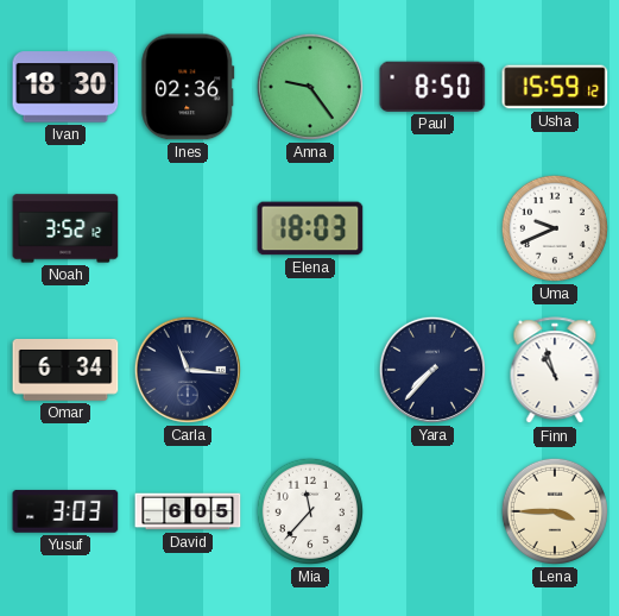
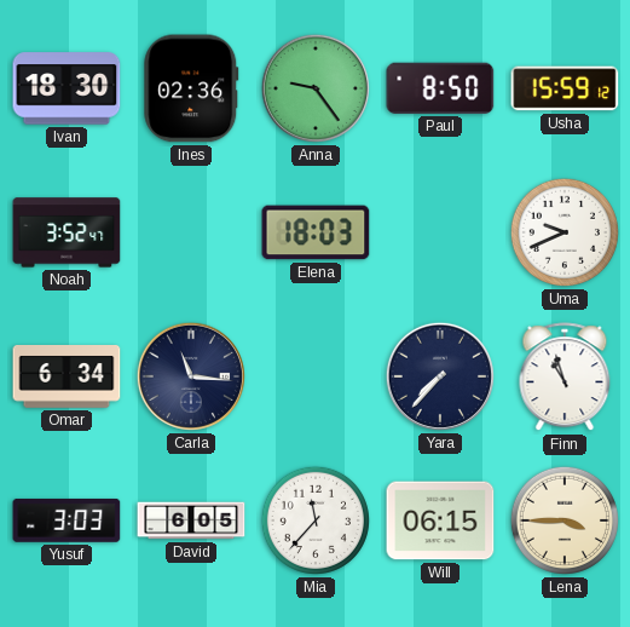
Noah: 3:52:12 -> 3:52:47
Will: none -> 06:15
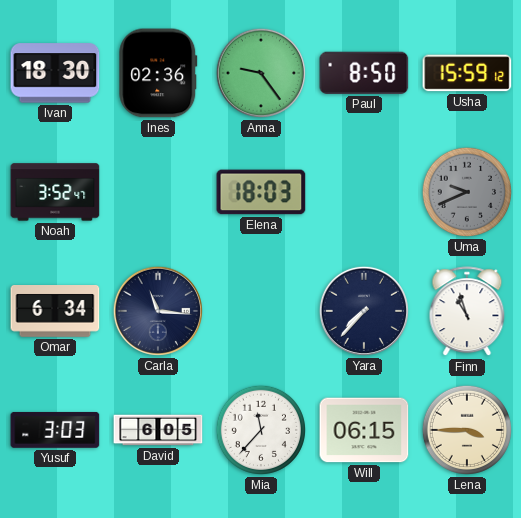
Uma dial: white -> grey
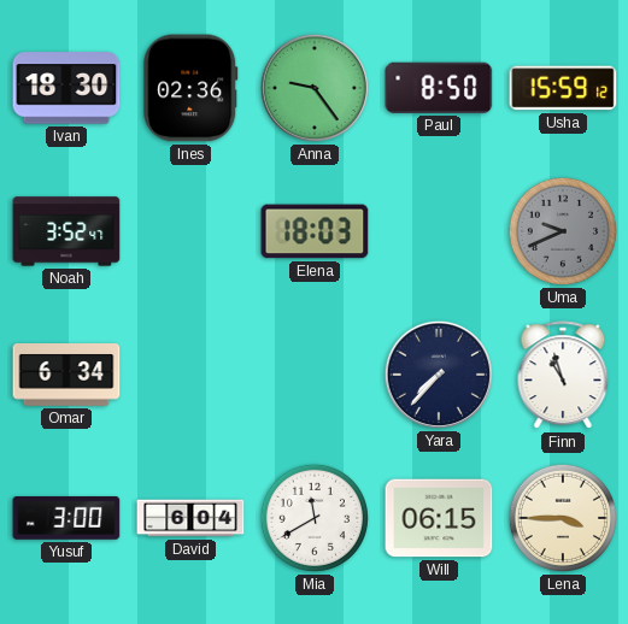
Carla: 11:16 -> none
Yusuf: 3:03 -> 3:00
David: 6:05 -> 6:04
Mia: 11:37 -> 11:40
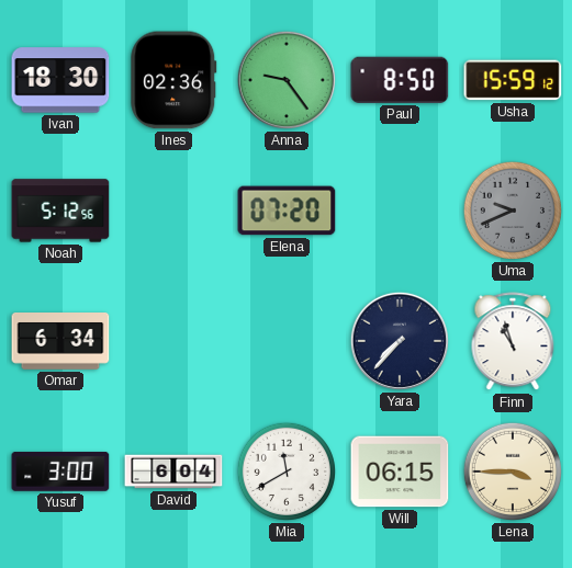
Noah: 3:52 -> 5:12
Elena: 18:03 -> 07:20
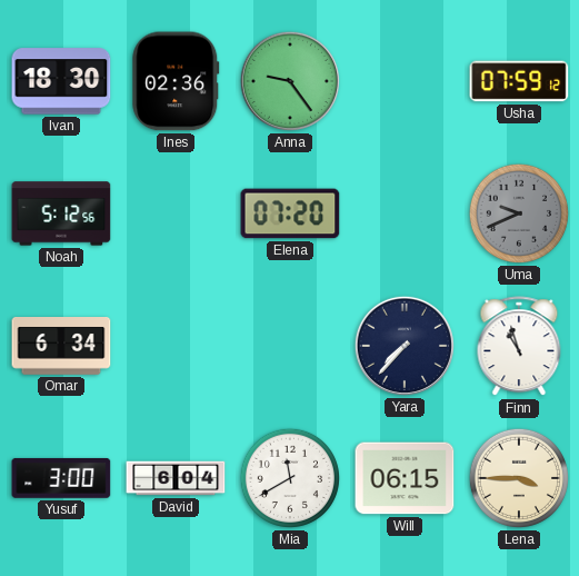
Paul: 8:50 -> none
Usha: 15:59 -> 07:59
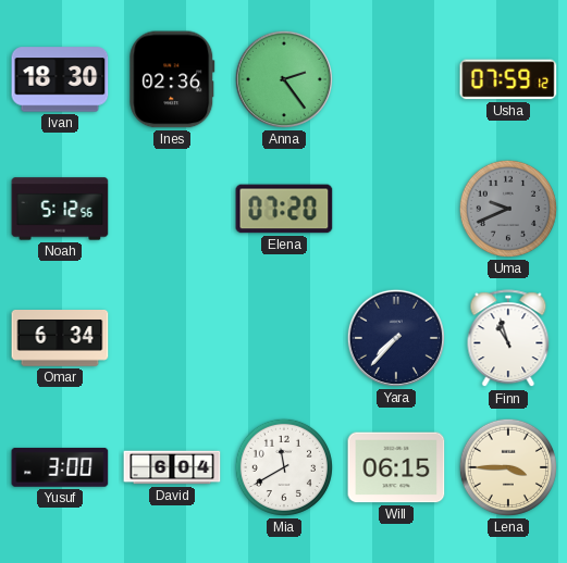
Anna: 9:24 -> 2:24
